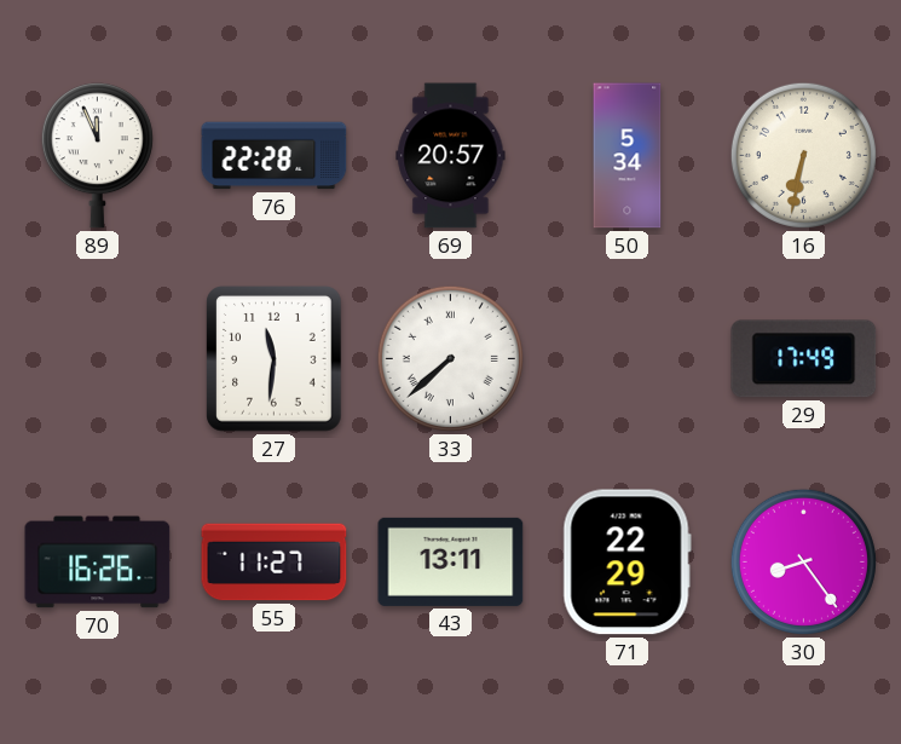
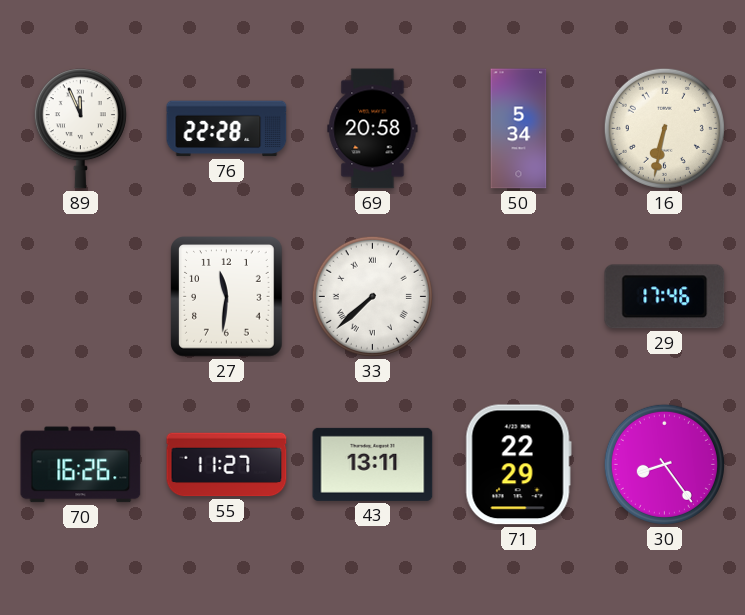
69: 20:57 -> 20:58
29: 17:49 -> 17:46
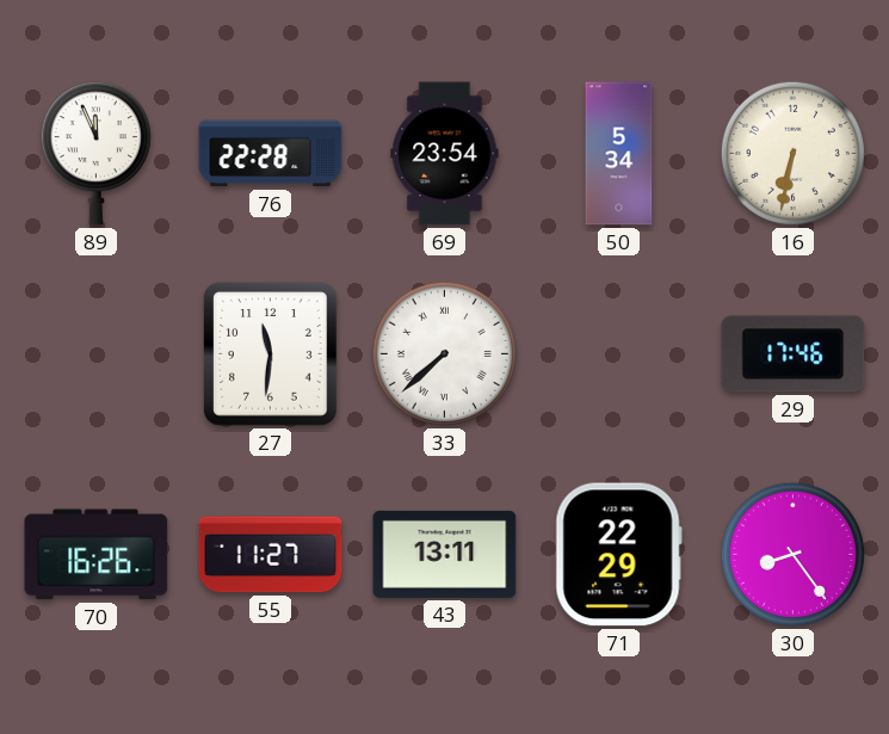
69: 20:58 -> 23:54
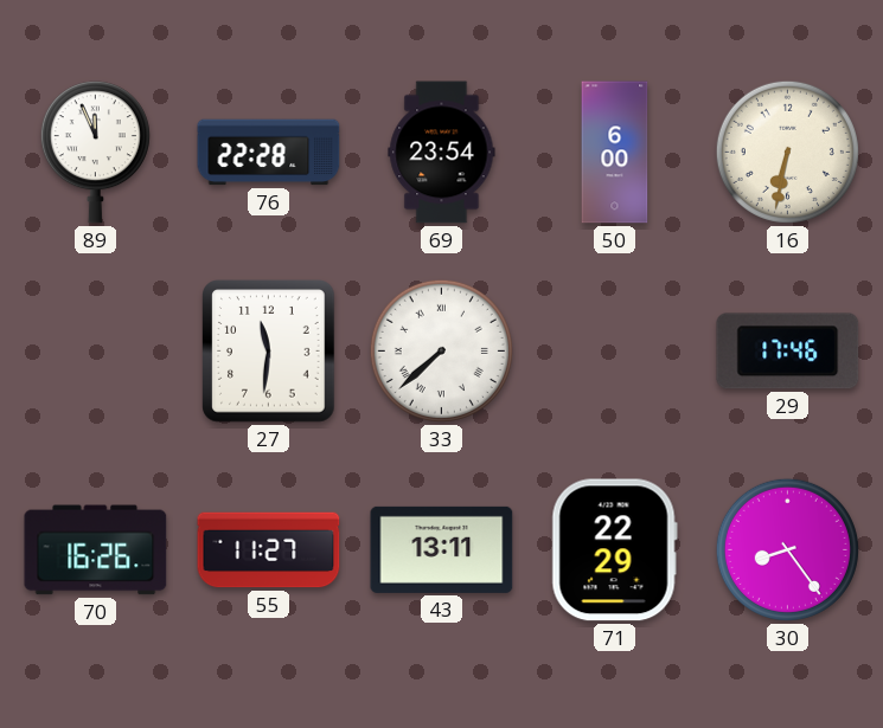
50: 5:34 -> 6:00
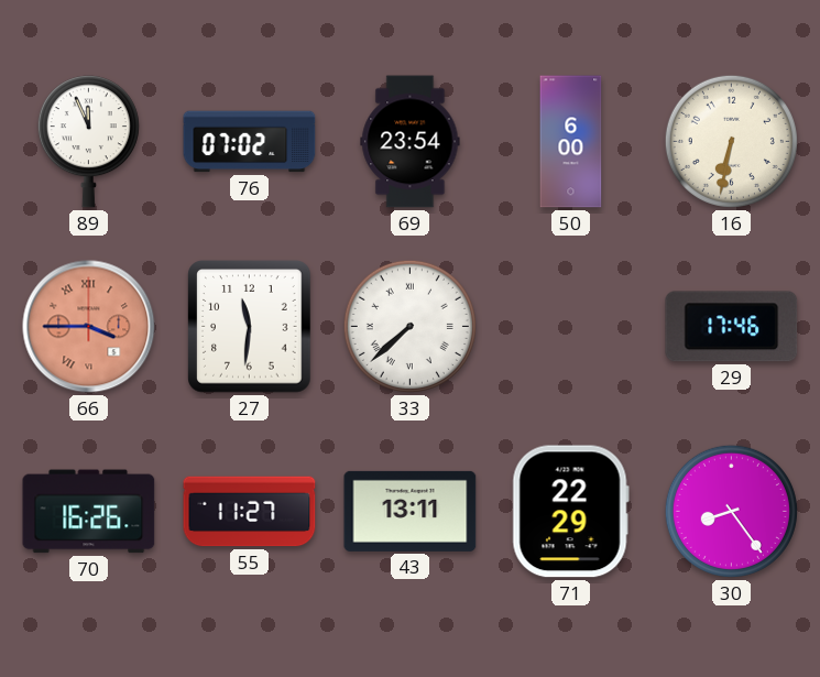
76: 22:28 -> 07:02
66: none -> 3:45
